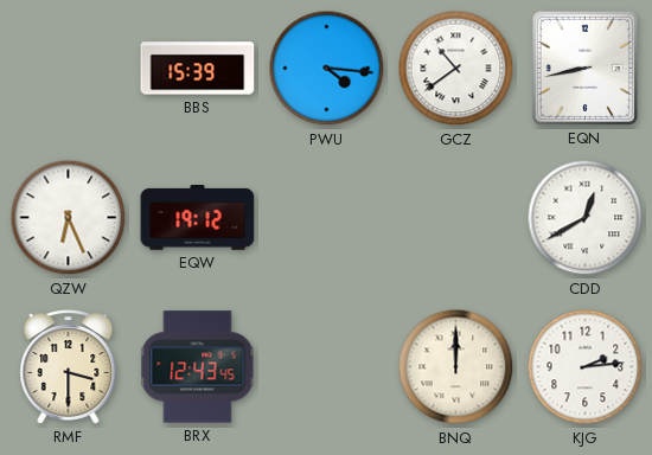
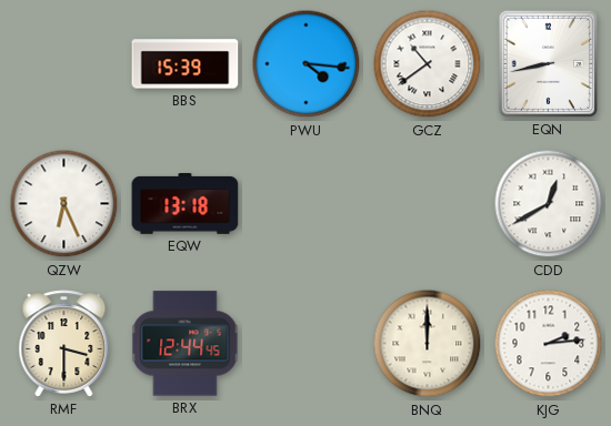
EQW: 19:12 -> 13:18
BRX: 12:43 -> 12:44
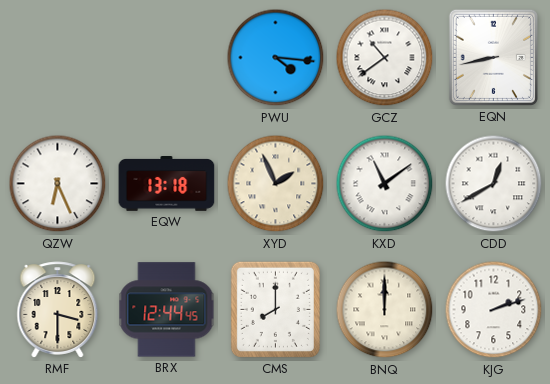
BBS: 15:39 -> none
XYD: none -> 1:56
KXD: none -> 11:09
CMS: none -> 8:00
KJG: 2:14 -> 2:12
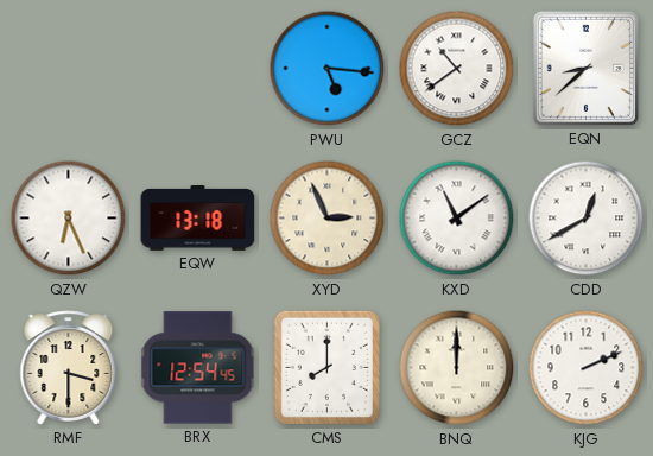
PWU: 4:16 -> 5:16
EQN: 8:43 -> 8:38
XYD: 1:56 -> 2:56
BRX: 12:44 -> 12:54
KJG: 2:12 -> 2:11
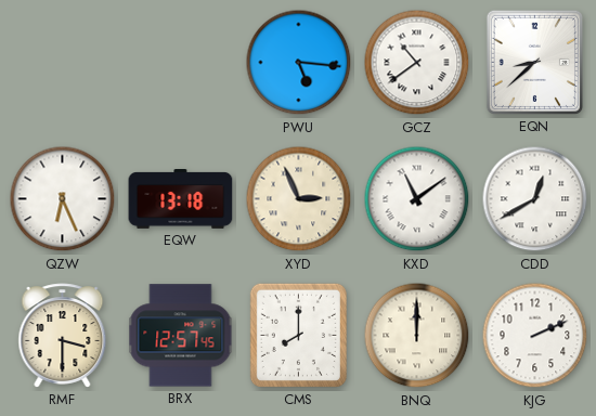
BRX: 12:54 -> 12:57
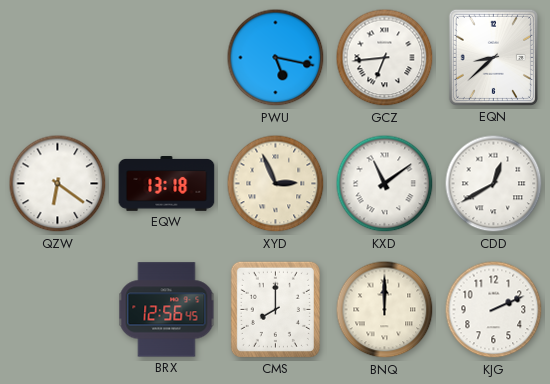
PWU: 5:16 -> 5:17
GCZ: 10:39 -> 6:44
QZW: 6:26 -> 6:21
RMF: 3:30 -> none
BRX: 12:57 -> 12:56
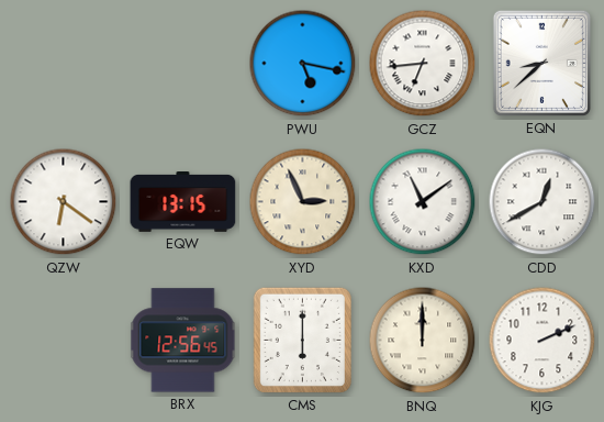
EQW: 13:18 -> 13:15
CMS: 8:00 -> 6:00
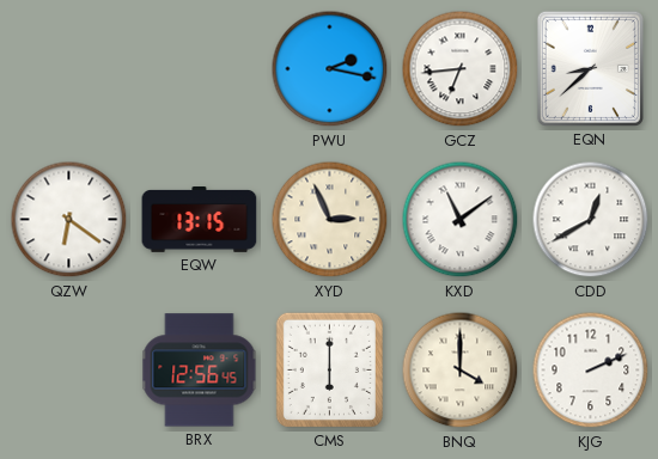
PWU: 5:17 -> 2:17
BNQ: 12:00 -> 4:00
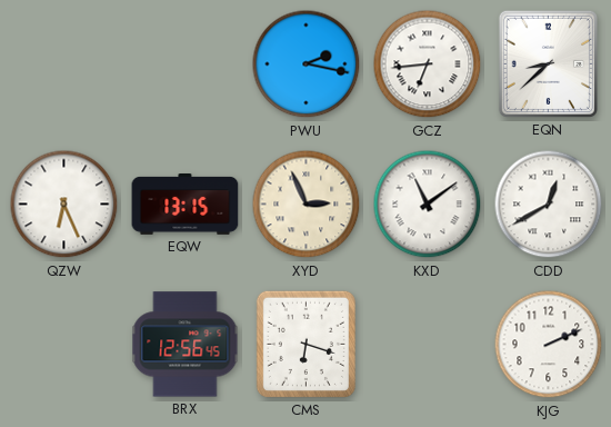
QZW: 6:21 -> 6:26
CMS: 6:00 -> 6:18
BNQ: 4:00 -> none
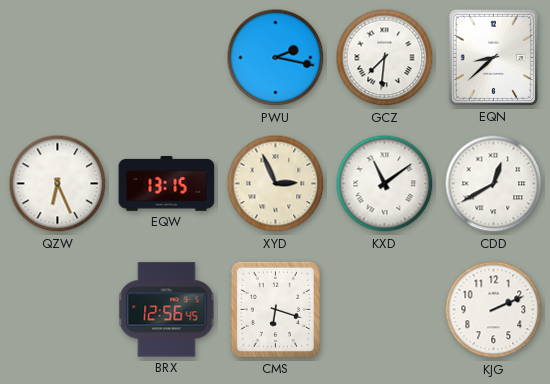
GCZ: 6:44 -> 7:31
